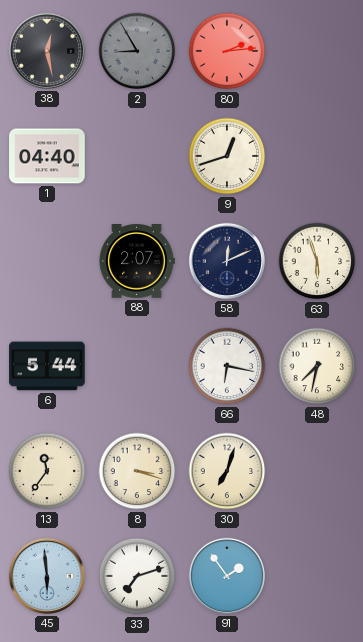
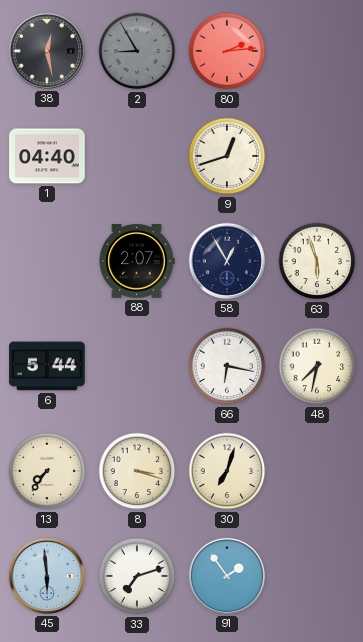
58: 12:11 -> 12:55
13: 11:36 -> 7:36
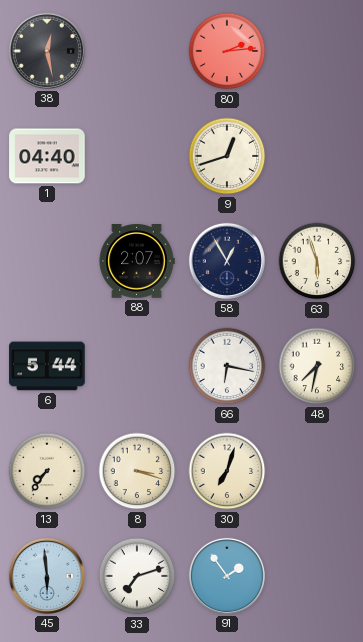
2: 8:55 -> none
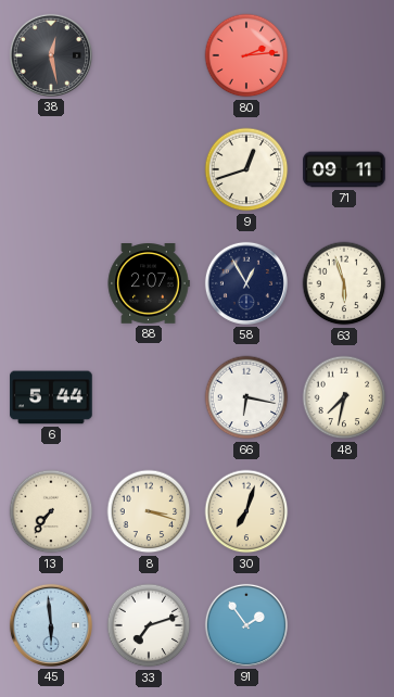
1: 04:40 -> none
71: none -> 09:11
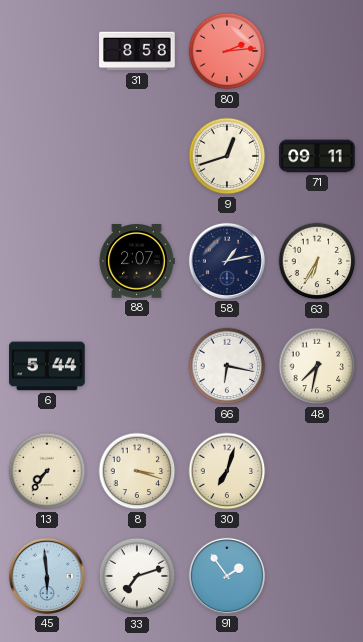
38: 12:28 -> none
31: none -> 8:58
58: 12:55 -> 1:13
63: 5:57 -> 6:35
